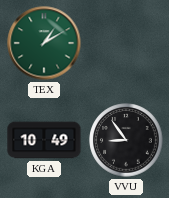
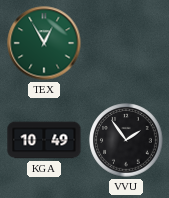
TEX: 1:10 -> 12:55
VVU: 8:54 -> 1:54
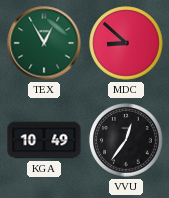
MDC: none -> 8:52
VVU: 1:54 -> 12:36
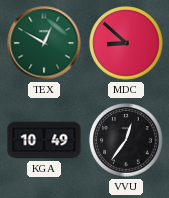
TEX: 12:55 -> 12:50
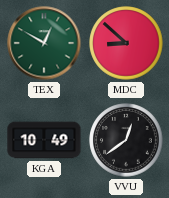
VVU: 12:36 -> 12:39
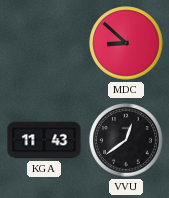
TEX: 12:50 -> none
KGA: 10:49 -> 11:43
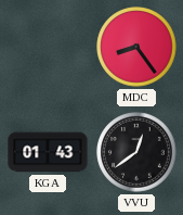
MDC: 8:52 -> 8:24
KGA: 11:43 -> 01:43
